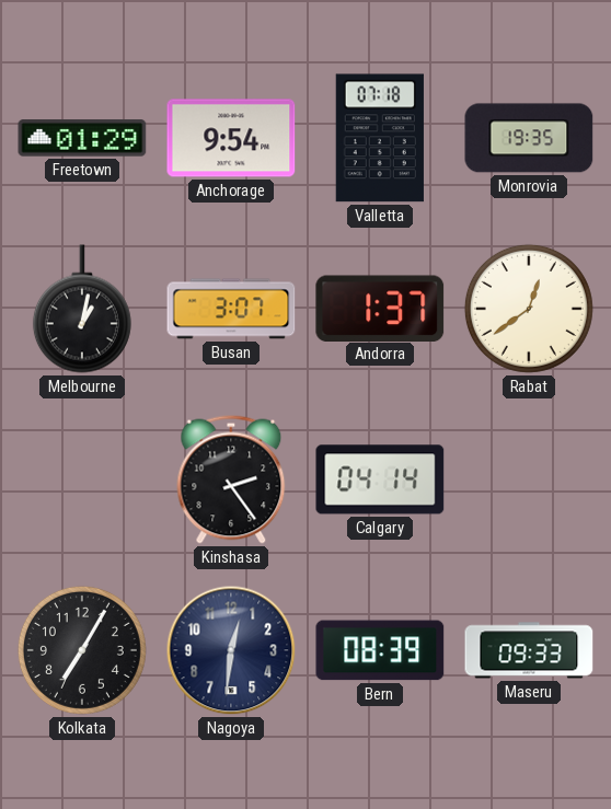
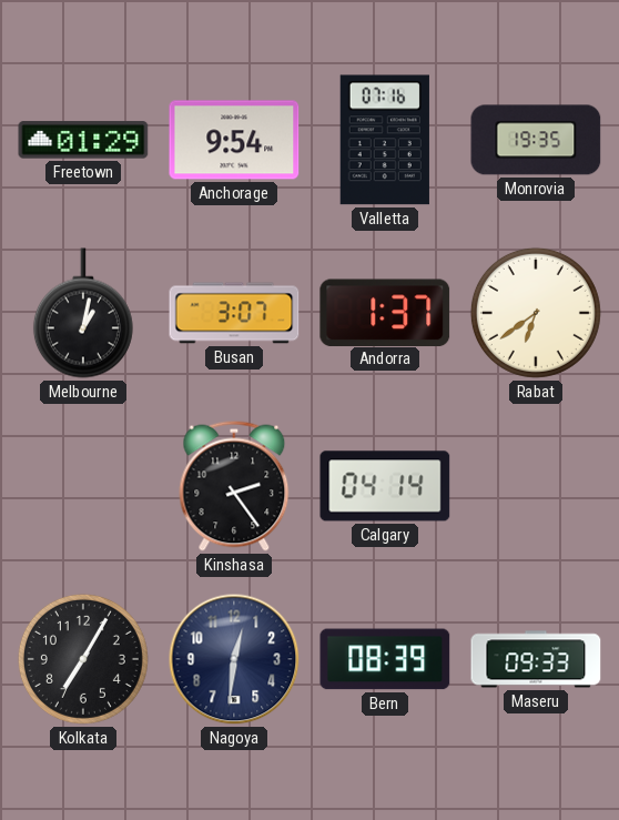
Valletta: 07:18 -> 07:16
Rabat: 12:39 -> 6:39
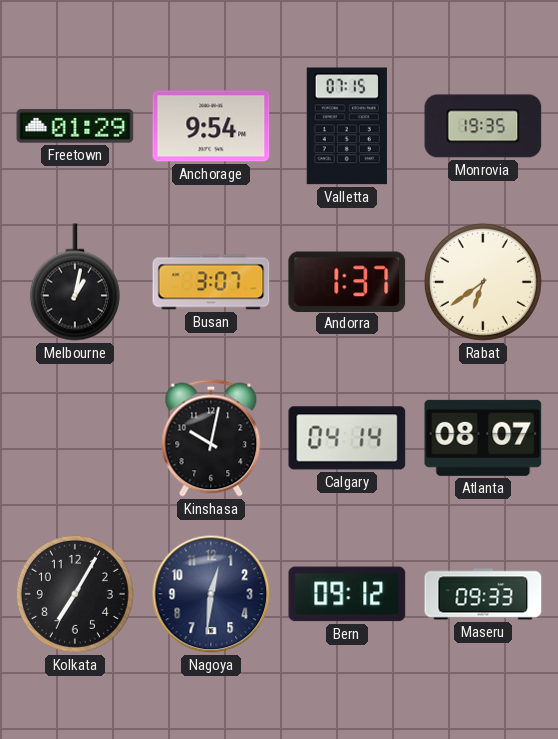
Valletta: 07:16 -> 07:15
Kinshasa: 2:24 -> 10:02
Atlanta: none -> 08:07
Bern: 08:39 -> 09:12
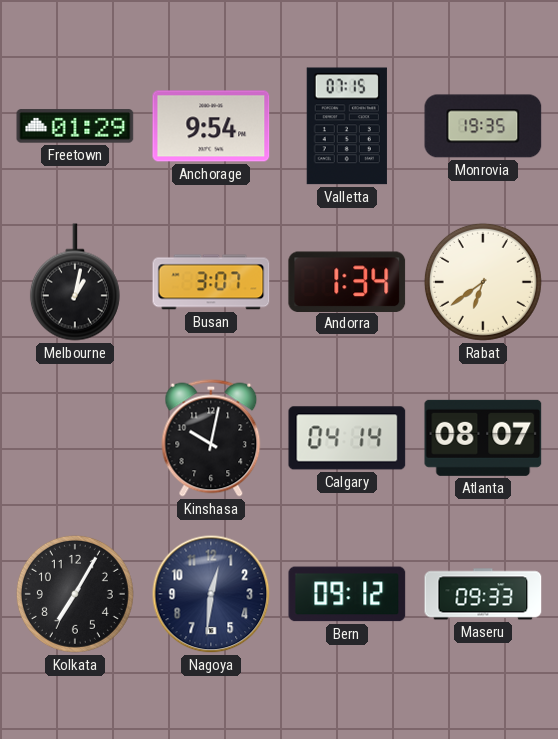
Andorra: 1:37 -> 1:34
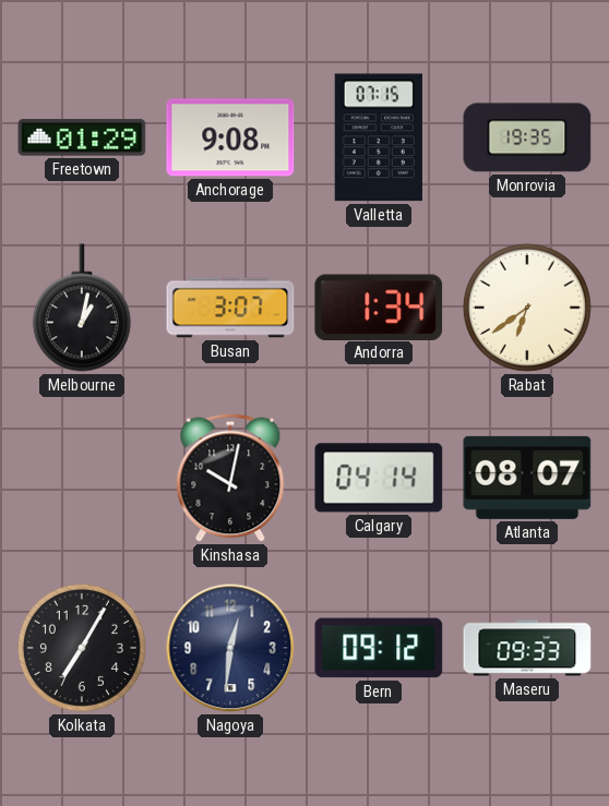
Anchorage: 9:54 -> 9:08
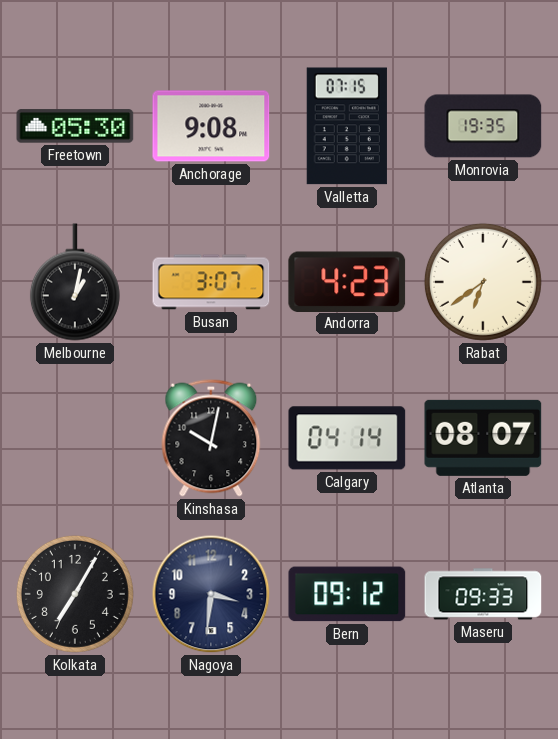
Freetown: 01:29 -> 05:30
Andorra: 1:34 -> 4:23
Nagoya: 12:31 -> 3:31
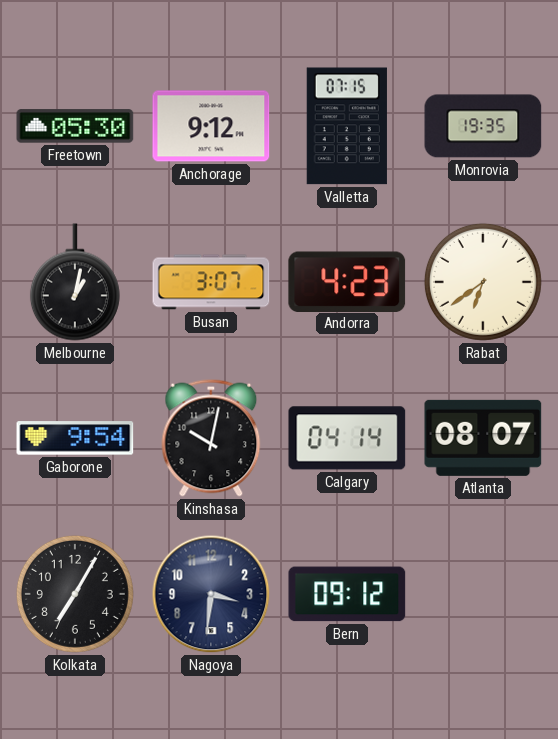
Anchorage: 9:08 -> 9:12
Gaborone: none -> 9:54
Maseru: 09:33 -> none
